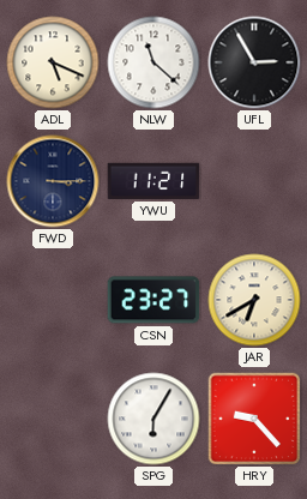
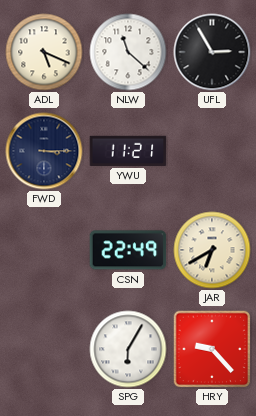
CSN: 23:27 -> 22:49
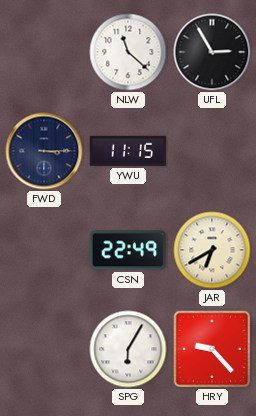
ADL: 5:19 -> none
YWU: 11:21 -> 11:15
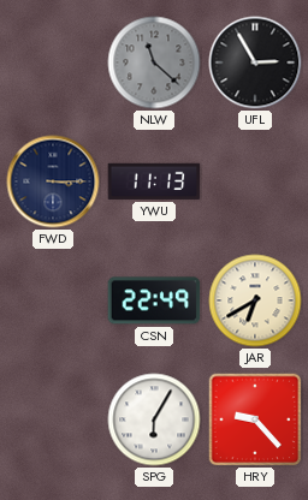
NLW dial: white -> grey
YWU: 11:15 -> 11:13
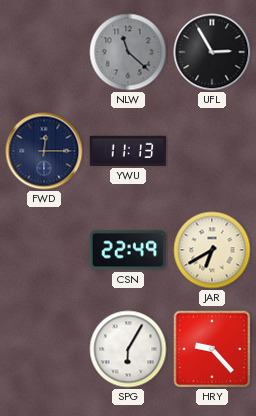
FWD: 3:15 -> 12:15
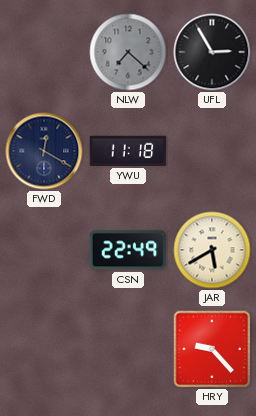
NLW: 11:22 -> 7:22
FWD: 12:15 -> 12:20
YWU: 11:13 -> 11:18
JAR: 6:40 -> 5:40
SPG: 6:05 -> none
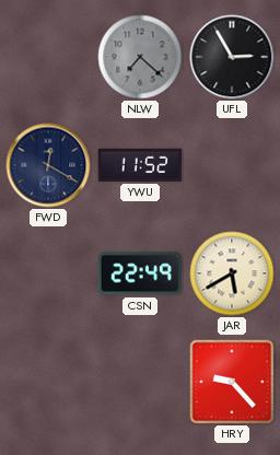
YWU: 11:18 -> 11:52
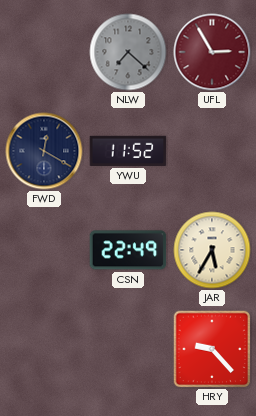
UFL dial: black -> burgundy
JAR: 5:40 -> 5:35
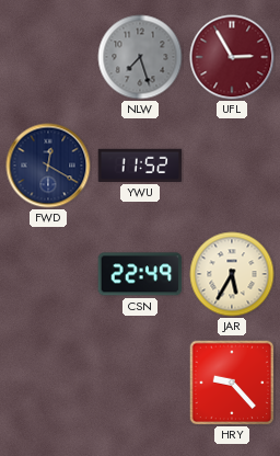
NLW: 7:22 -> 7:27
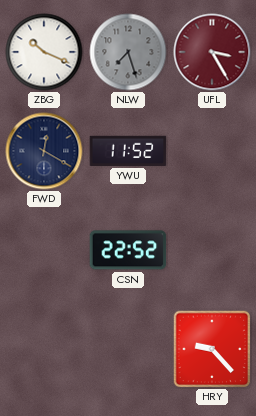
ZBG: none -> 10:19
UFL: 2:55 -> 3:25
CSN: 22:49 -> 22:52
JAR: 5:35 -> none
